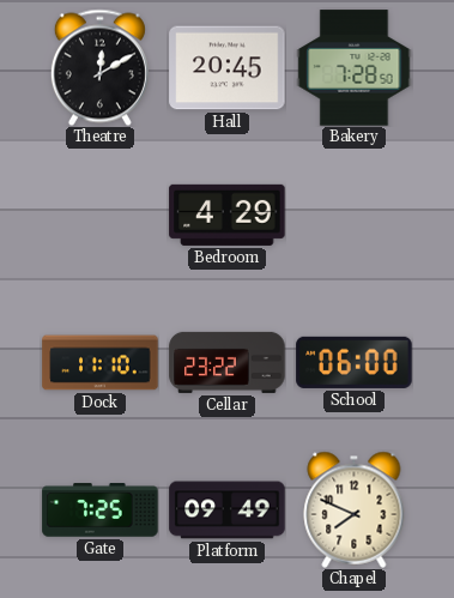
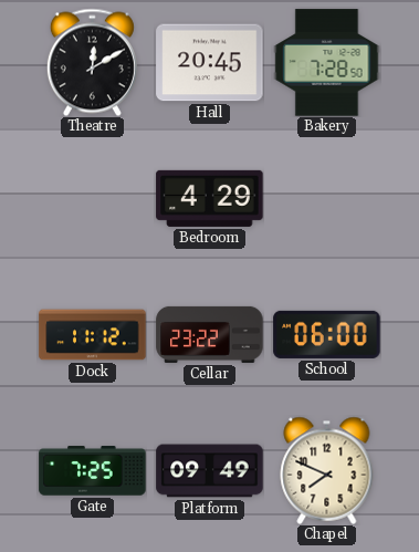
Dock: 11:10 -> 11:12
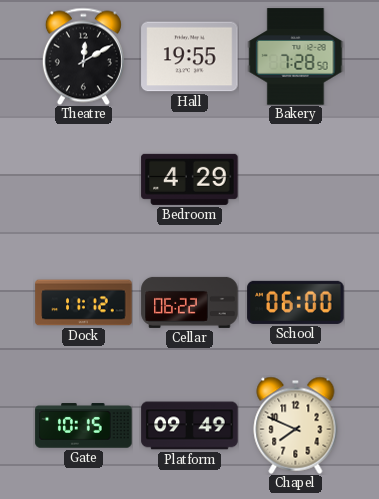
Hall: 20:45 -> 19:55
Cellar: 23:22 -> 06:22
Gate: 7:25 -> 10:15
